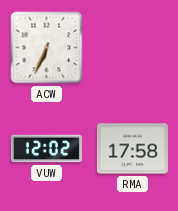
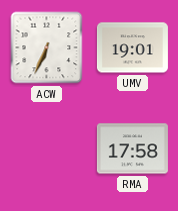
UMV: none -> 19:01
VUW: 12:02 -> none
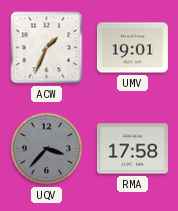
ACW: 6:34 -> 1:34
UQV: none -> 3:37
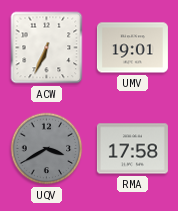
ACW: 1:34 -> 6:34
UQV: 3:37 -> 3:40
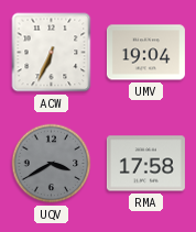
UMV: 19:01 -> 19:04
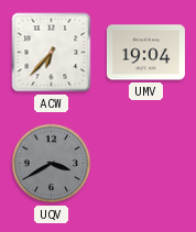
ACW: 6:34 -> 6:37
RMA: 17:58 -> none
